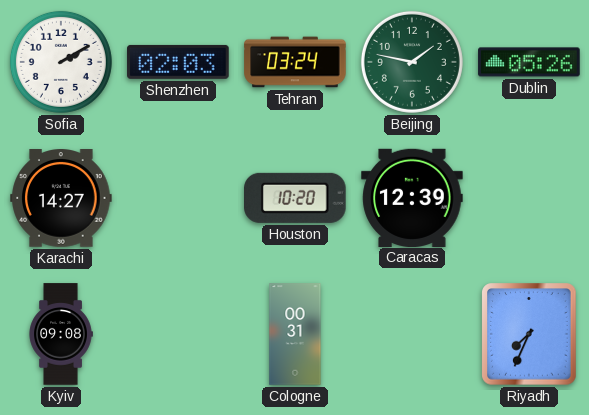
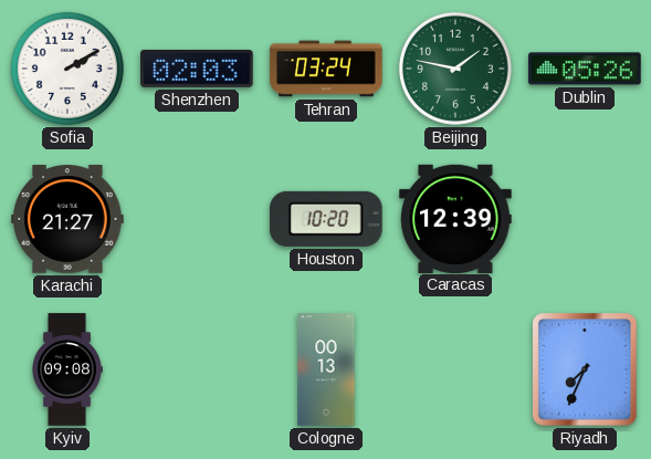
Karachi: 14:27 -> 21:27
Cologne: 00:31 -> 00:13
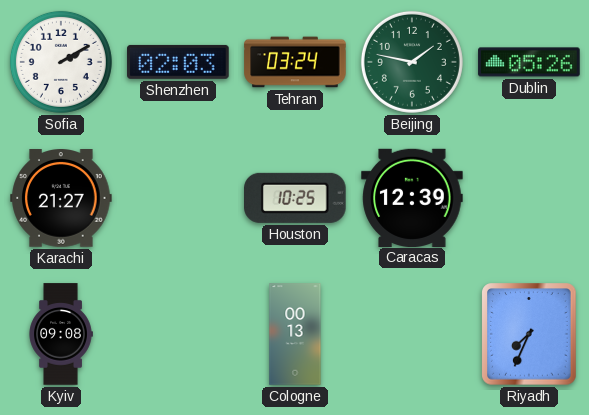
Houston: 10:20 -> 10:25
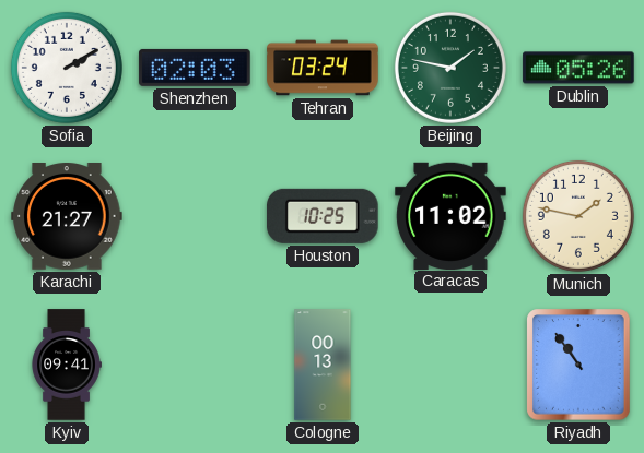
Caracas: 12:39 -> 11:02
Munich: none -> 1:47
Kyiv: 09:08 -> 09:41
Riyadh: 7:34 -> 10:54
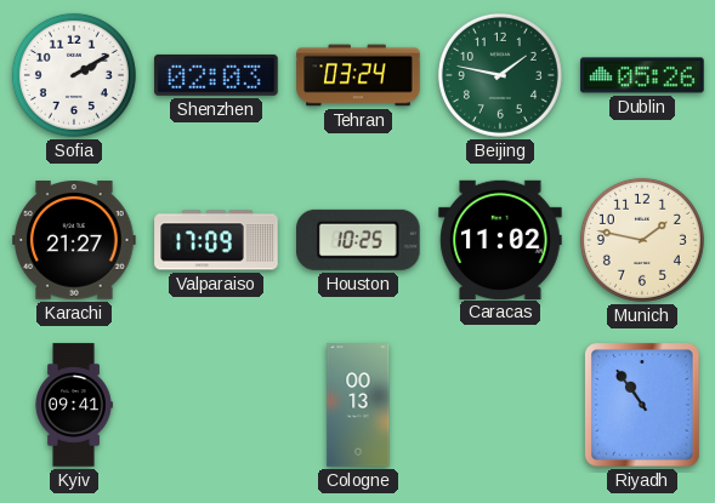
Valparaiso: none -> 17:09
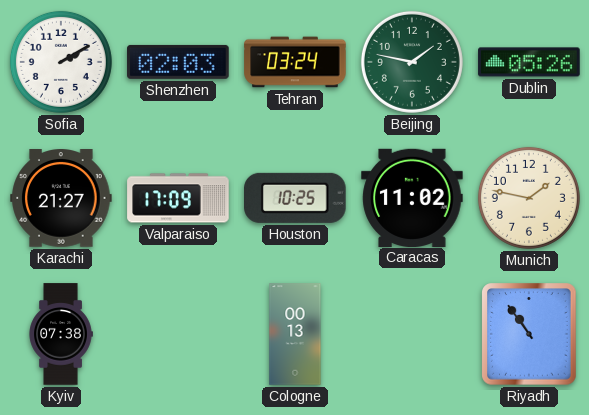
Kyiv: 09:41 -> 07:38
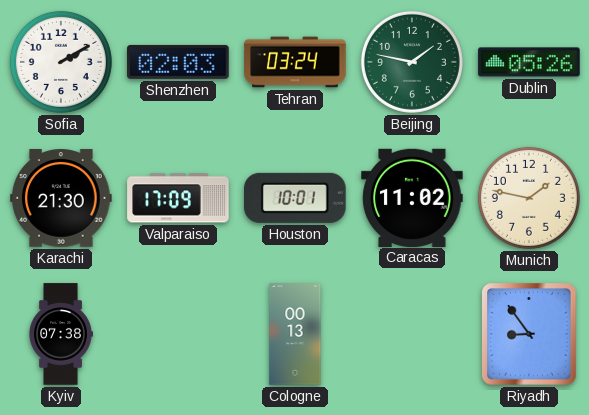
Karachi: 21:27 -> 21:30
Houston: 10:25 -> 10:01
Riyadh: 10:54 -> 8:54
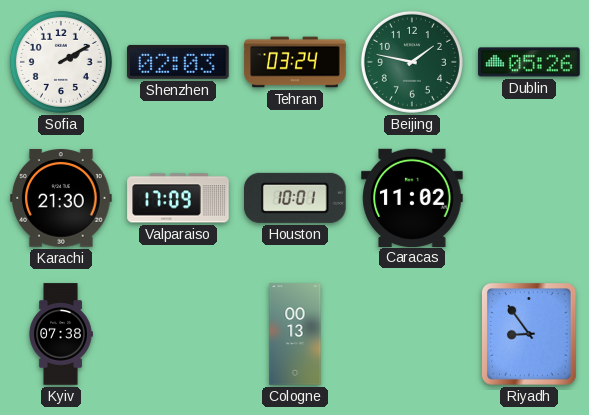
Munich: 1:47 -> none
